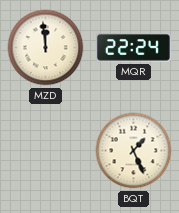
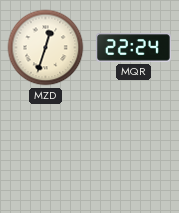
MZD: 11:59 -> 12:33
BQT: 1:26 -> none
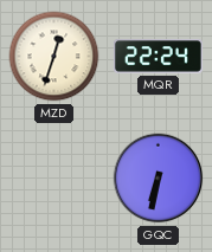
GQC: none -> 6:32
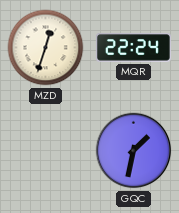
GQC: 6:32 -> 1:32
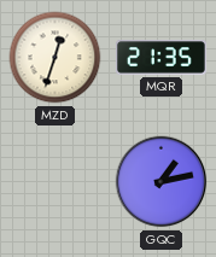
MQR: 22:24 -> 21:35
GQC: 1:32 -> 1:13
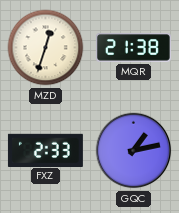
MQR: 21:35 -> 21:38
FXZ: none -> 2:33
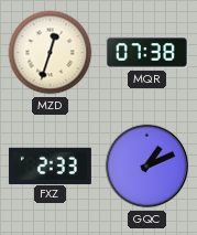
MQR: 21:38 -> 07:38
GQC: 1:13 -> 1:11
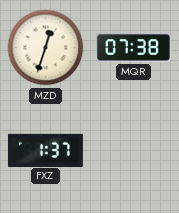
FXZ: 2:33 -> 1:37
GQC: 1:11 -> none
